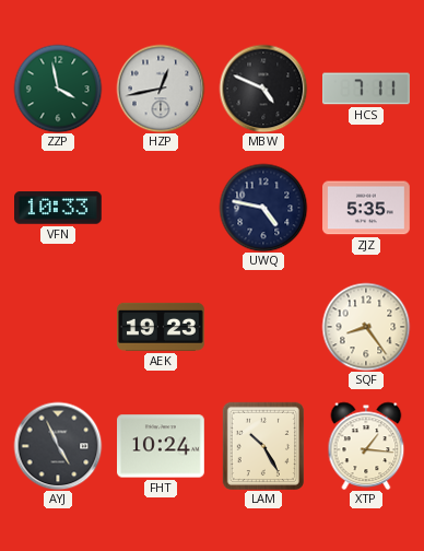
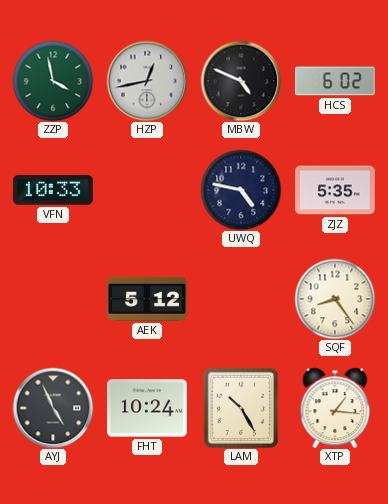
HCS: 7:11 -> 6:02
AEK: 19:23 -> 5:12
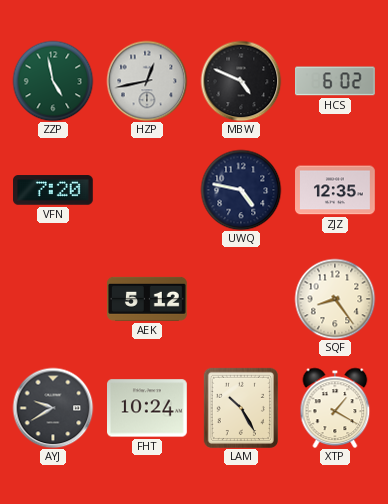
ZZP: 3:58 -> 4:58
VFN: 10:33 -> 7:20
ZJZ: 5:35 -> 12:35
AYJ: 4:56 -> 9:40
XTP: 1:16 -> 1:20
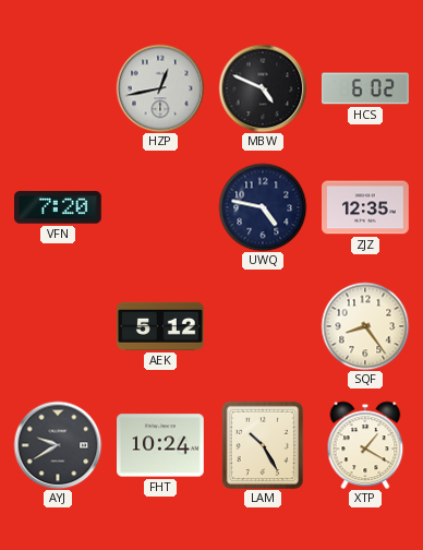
ZZP: 4:58 -> none
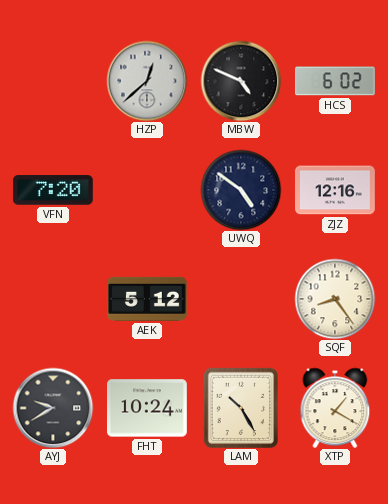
HZP: 12:43 -> 12:38
UWQ: 4:47 -> 4:51
ZJZ: 12:35 -> 12:16
